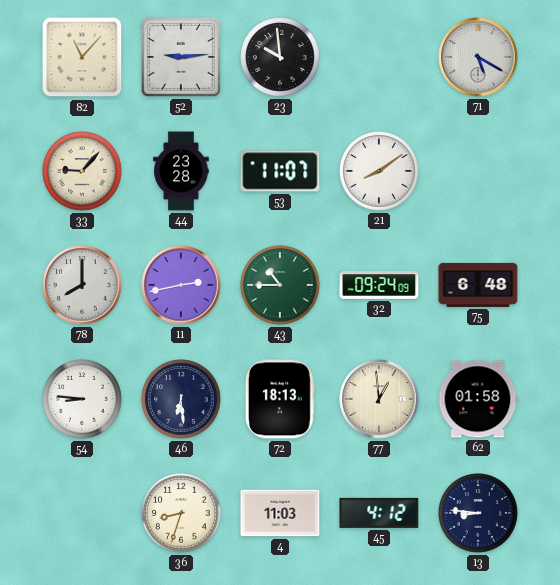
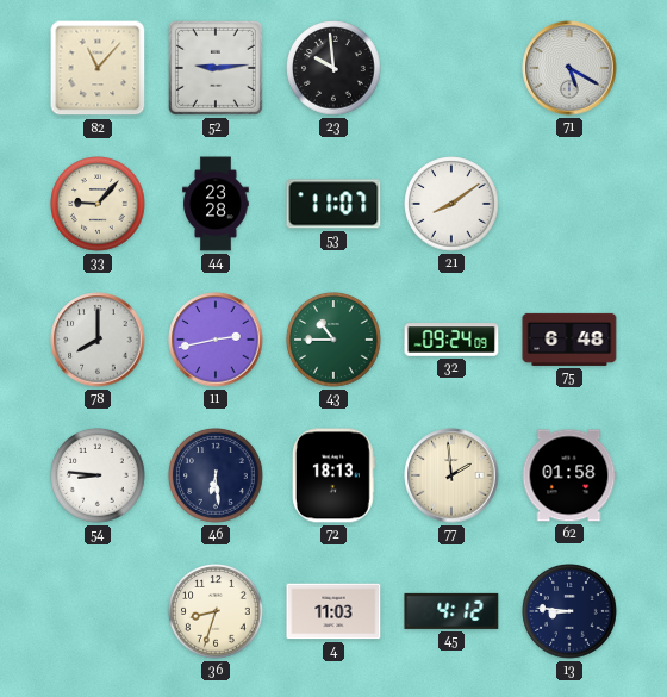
77: 12:59 -> 1:59
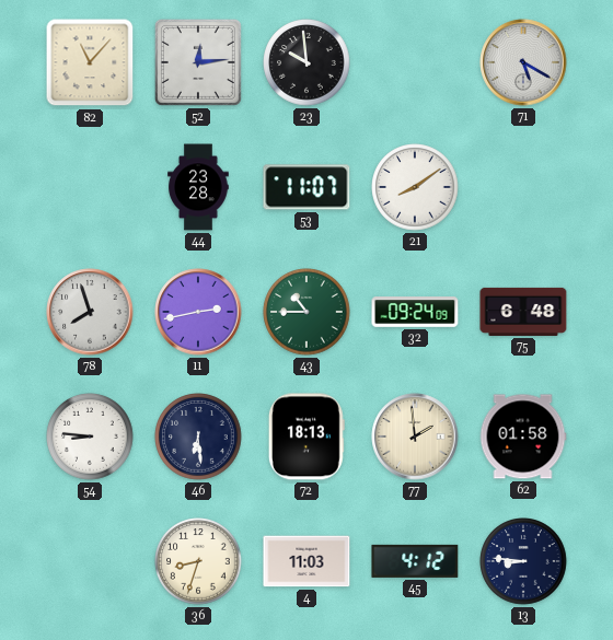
52: 9:14 -> 12:14
33: 9:07 -> none
78: 8:00 -> 7:57
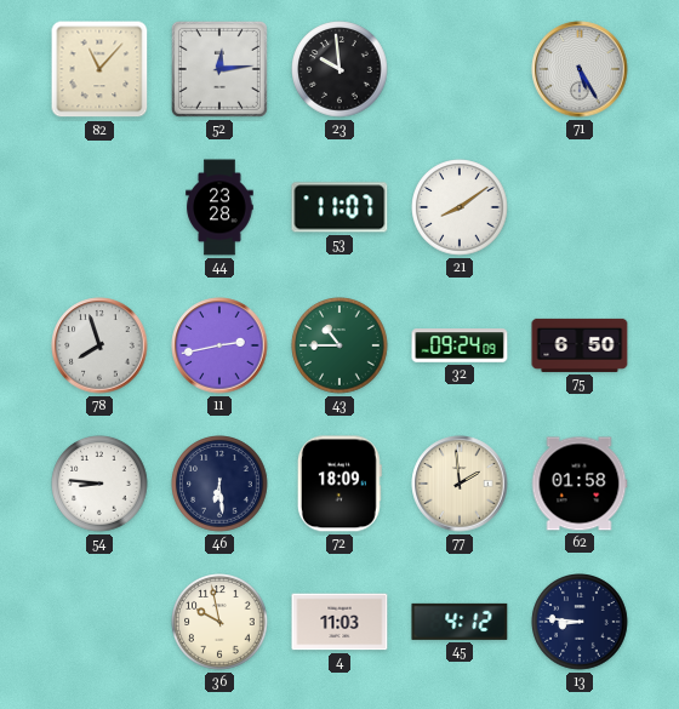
71: 5:20 -> 5:25
75: 6:48 -> 6:50
72: 18:13 -> 18:09
36: 8:33 -> 9:58
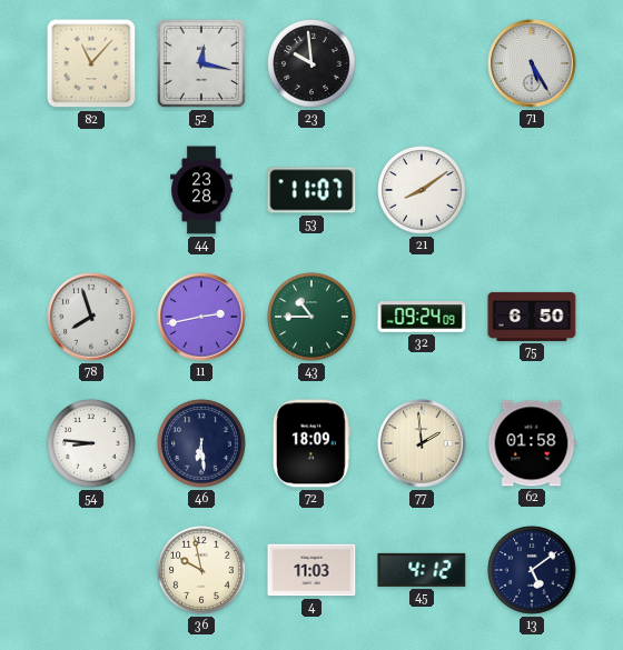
52: 12:14 -> 12:17
13: 8:46 -> 5:09
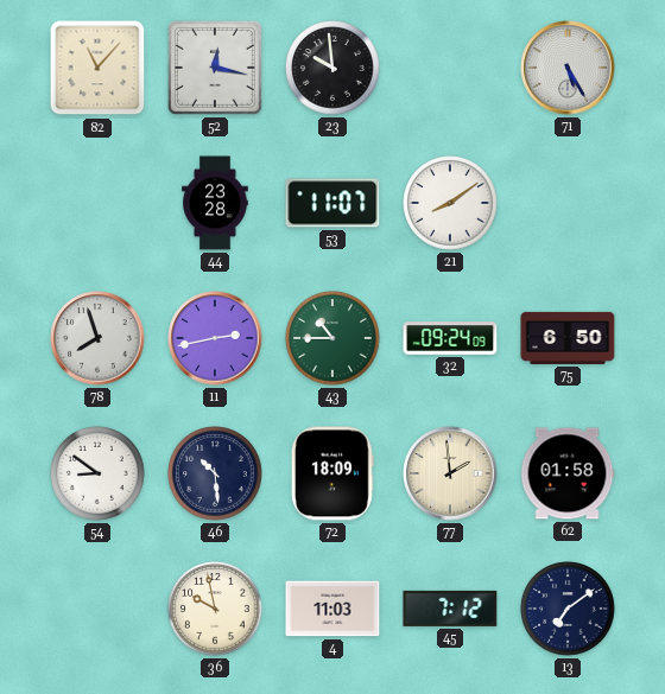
54: 8:46 -> 8:51
46: 6:29 -> 10:29
45: 4:12 -> 7:12
13: 5:09 -> 7:09
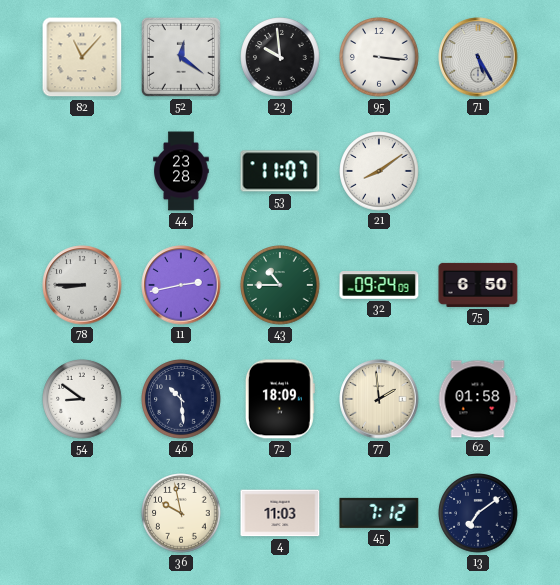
52: 12:17 -> 12:21
95: none -> 3:16
78: 7:57 -> 8:45
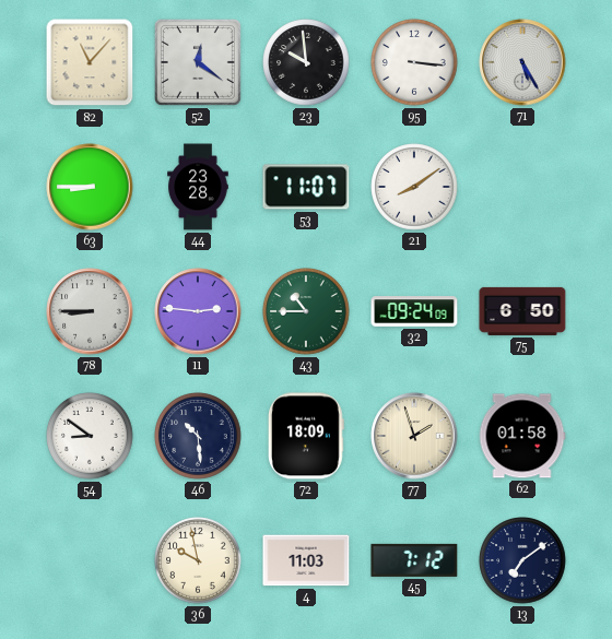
63: none -> 8:45
11: 2:43 -> 2:46
77: 1:59 -> 1:57
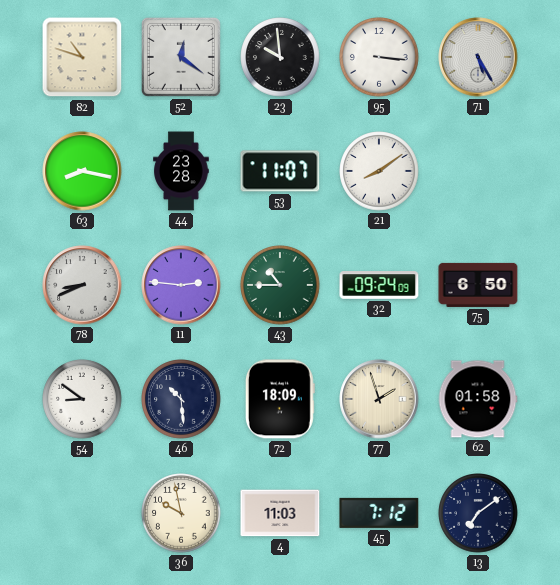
82: 11:07 -> 10:48
63: 8:45 -> 8:17
78: 8:45 -> 8:41
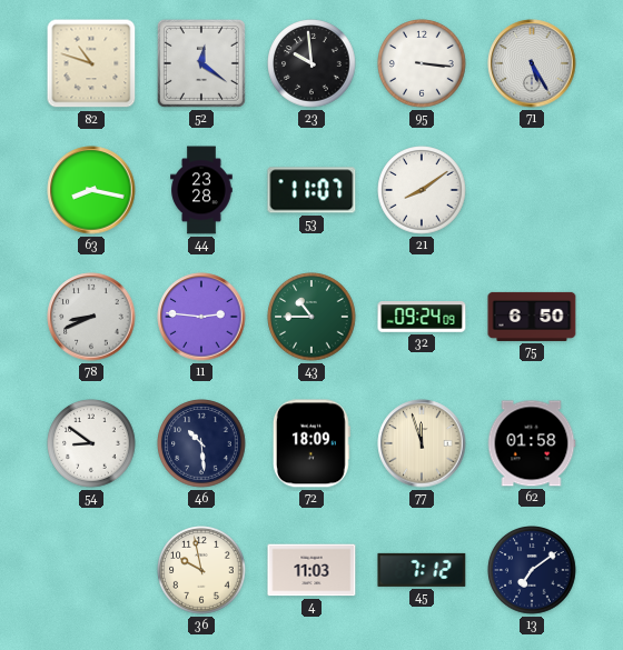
77: 1:57 -> 11:57
